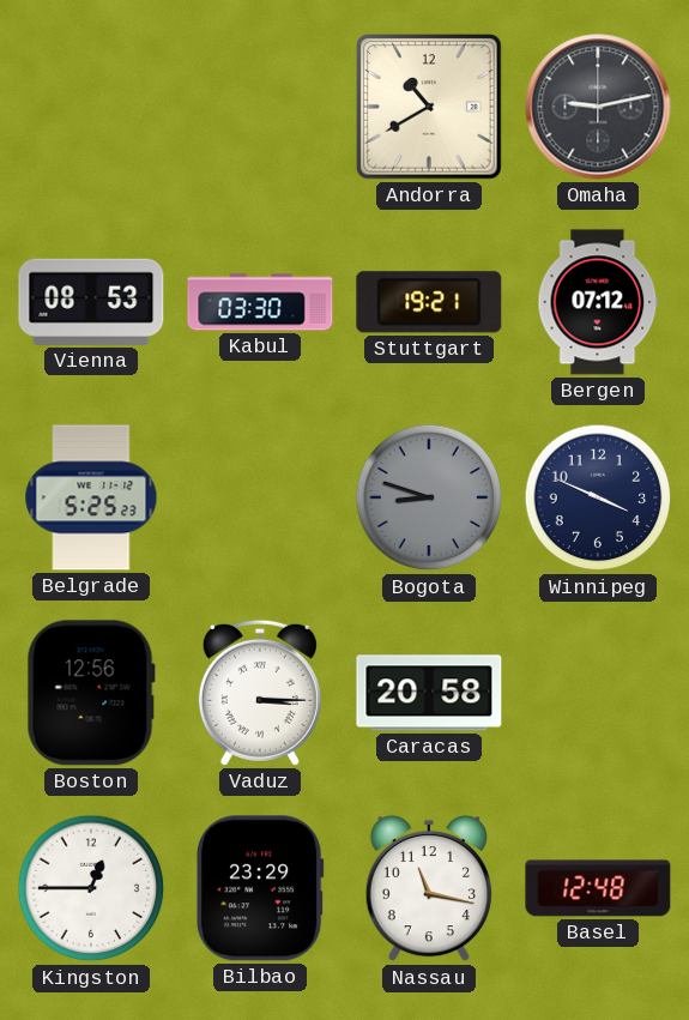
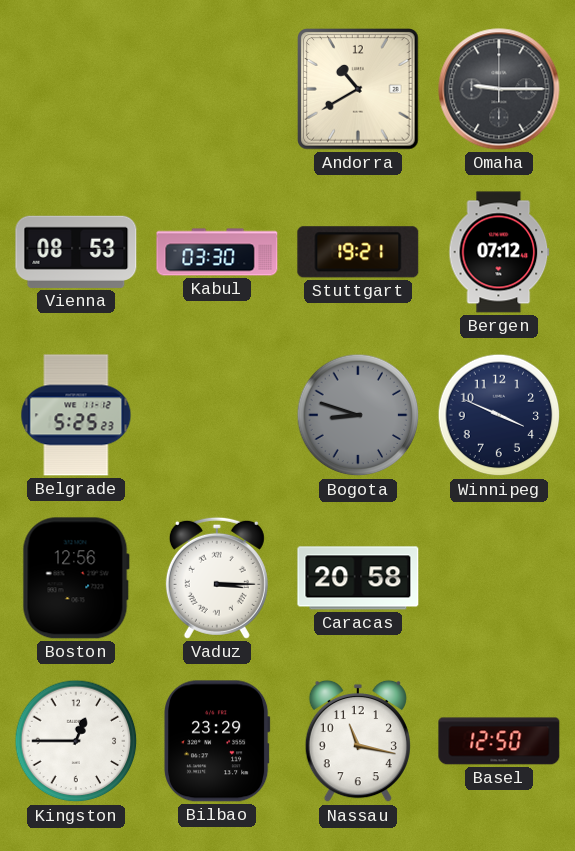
Omaha: 9:13 -> 9:15
Basel: 12:48 -> 12:50
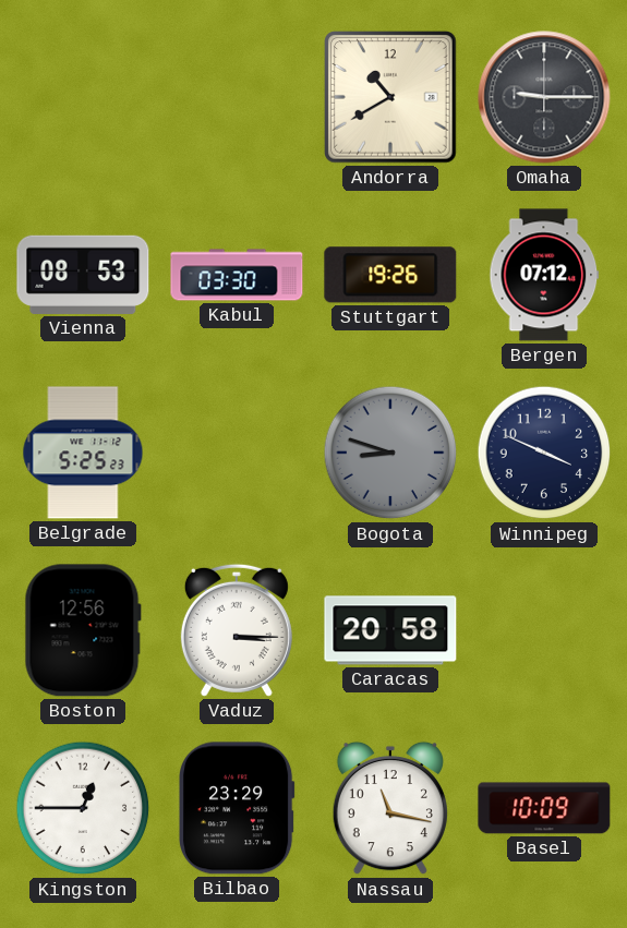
Stuttgart: 19:21 -> 19:26
Basel: 12:50 -> 10:09
